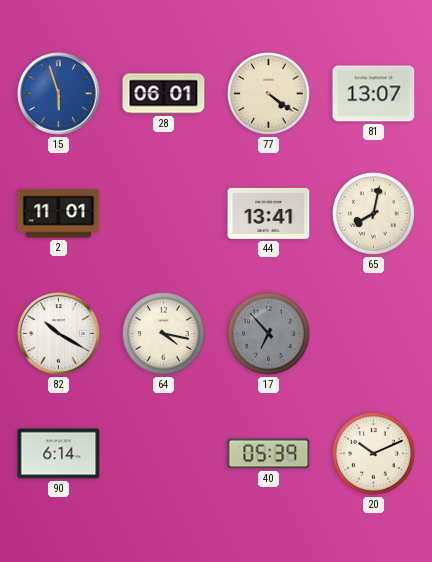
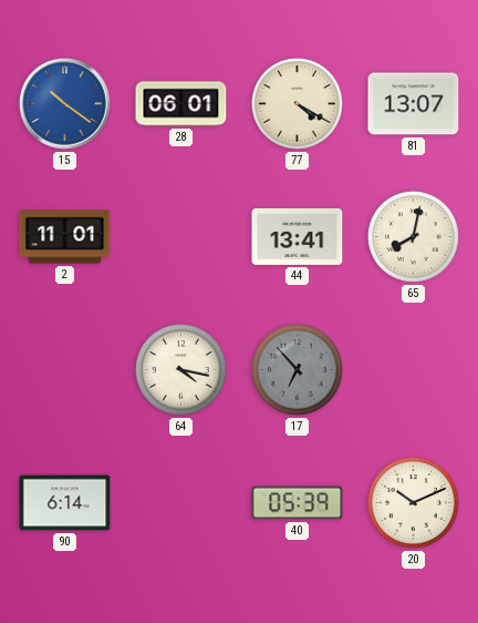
15: 5:57 -> 10:21
77: 4:21 -> 4:20
82: 10:20 -> none
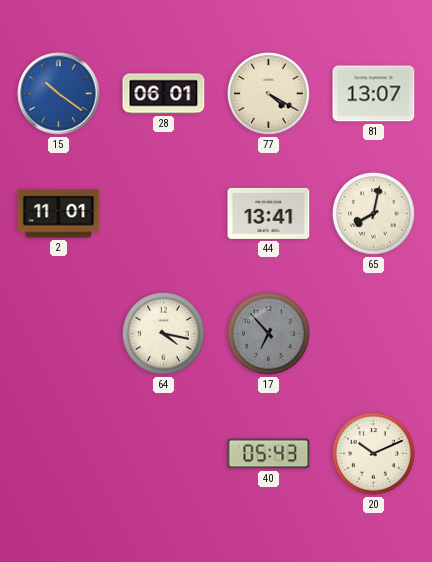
90: 6:14 -> none
40: 05:39 -> 05:43
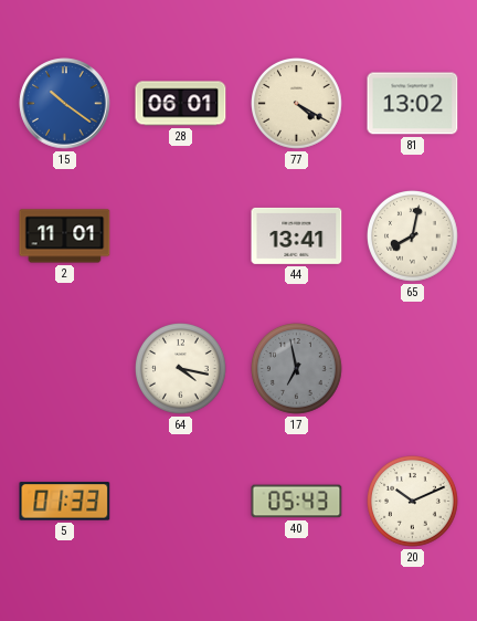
81: 13:07 -> 13:02
17: 6:53 -> 6:58
5: none -> 01:33
